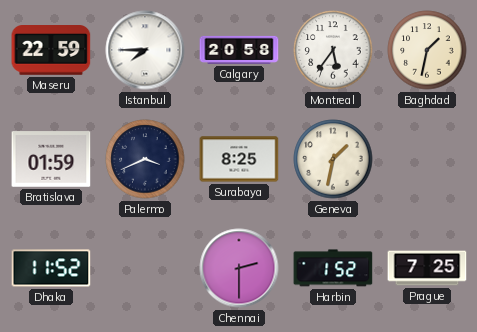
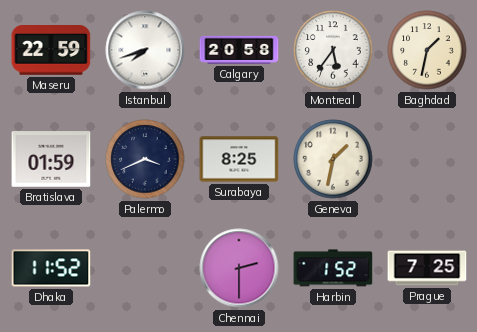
Istanbul: 7:45 -> 7:42
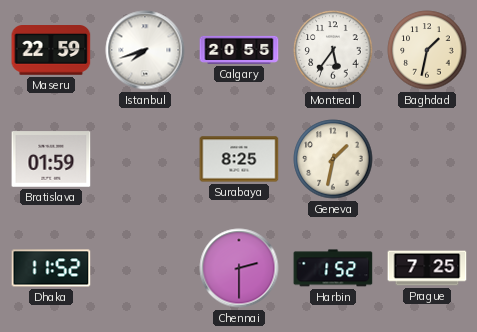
Calgary: 20:58 -> 20:55
Palermo: 3:41 -> none
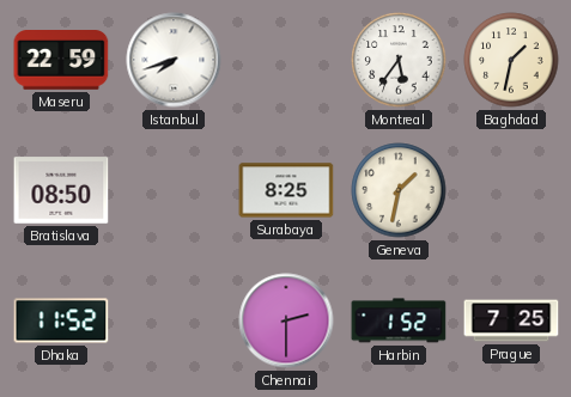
Calgary: 20:55 -> none
Bratislava: 01:59 -> 08:50
